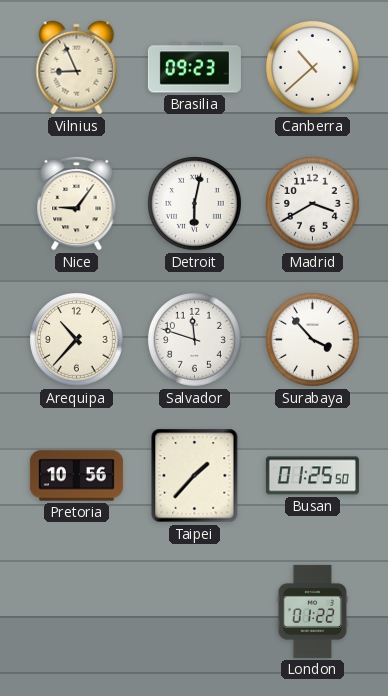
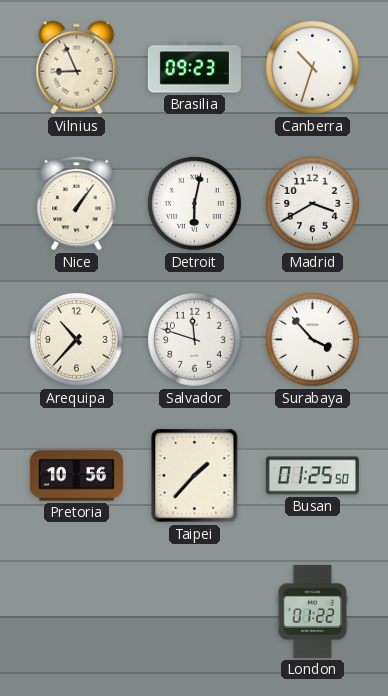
Canberra: 10:38 -> 10:33
Nice: 9:06 -> 1:06
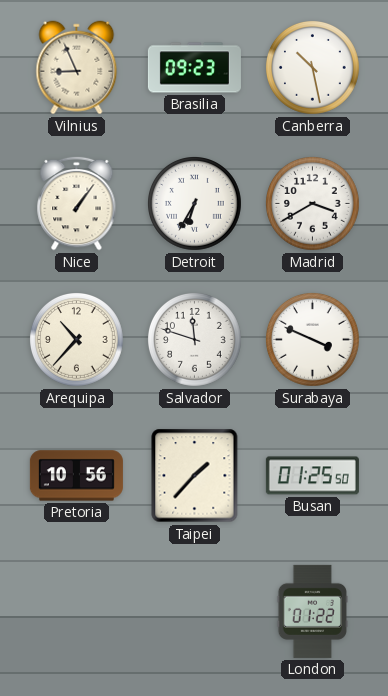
Canberra: 10:33 -> 10:28
Detroit: 6:02 -> 6:35
Surabaya: 3:53 -> 3:49
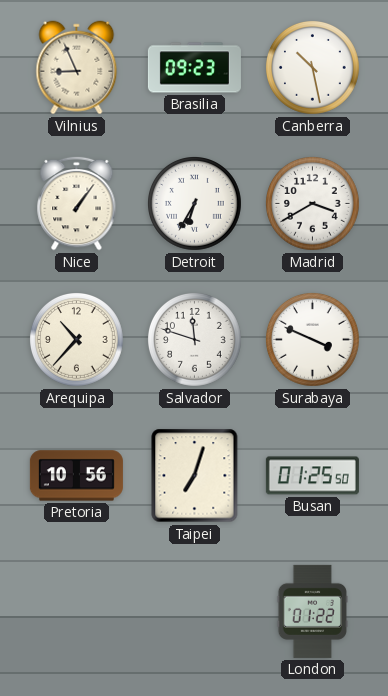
Taipei: 1:37 -> 7:03
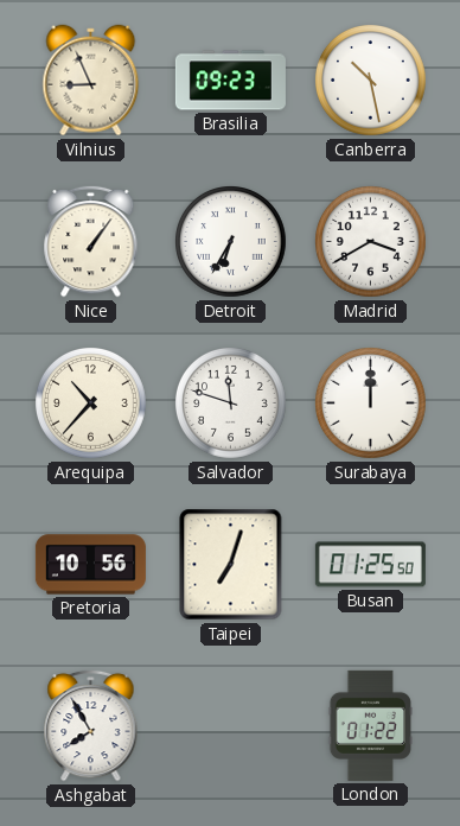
Surabaya: 3:49 -> 12:00
Ashgabat: none -> 7:55
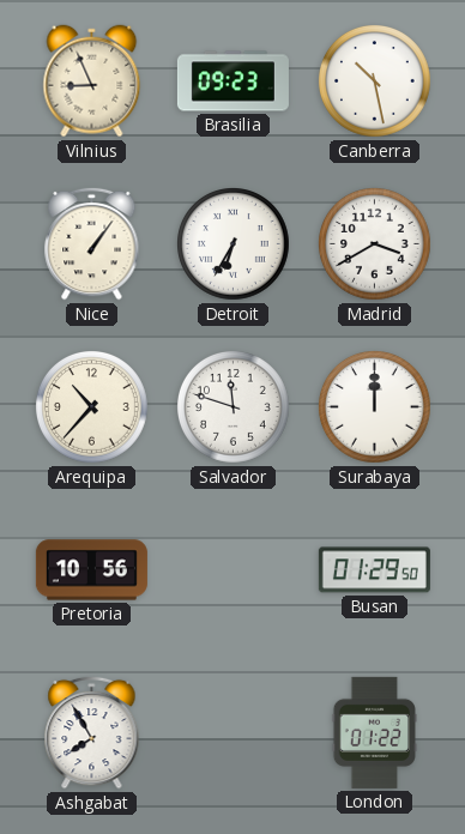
Taipei: 7:03 -> none
Busan: 01:25 -> 01:29
